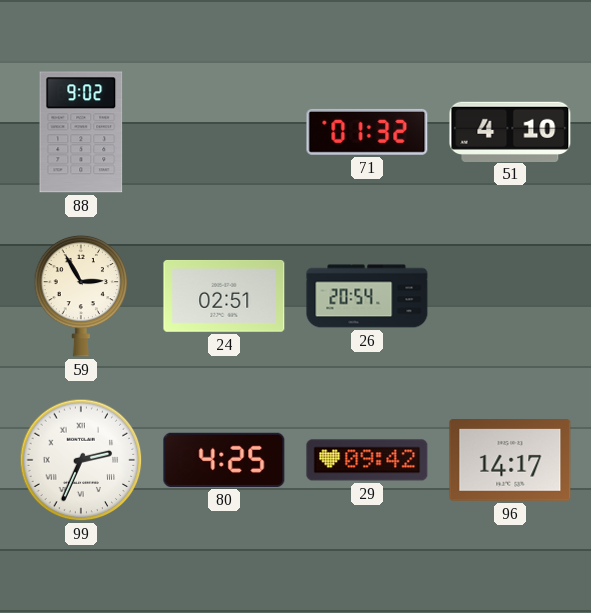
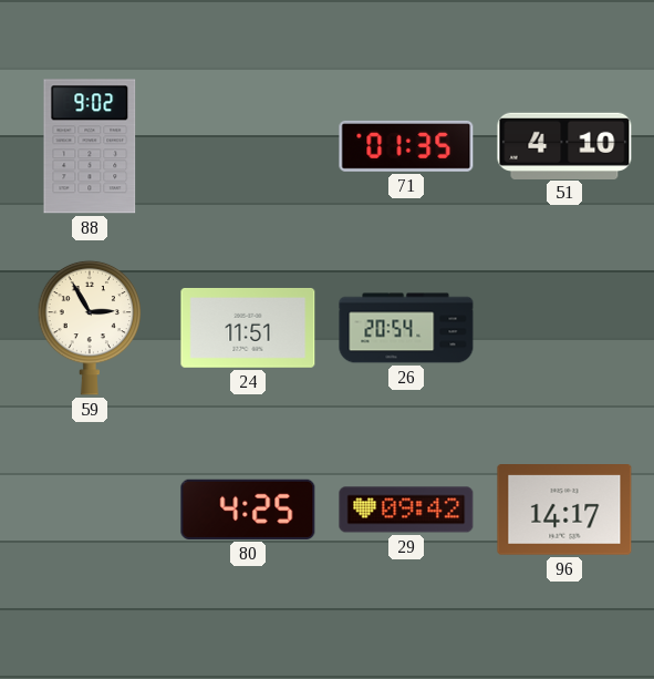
71: 01:32 -> 01:35
24: 02:51 -> 11:51
99: 2:34 -> none
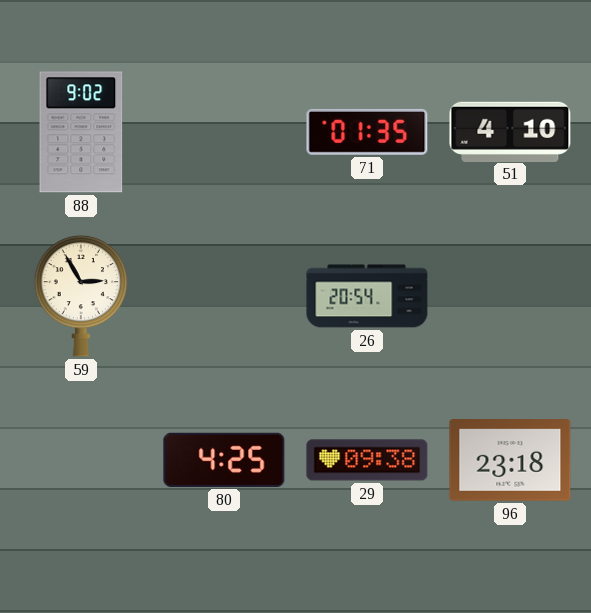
24: 11:51 -> none
29: 09:42 -> 09:38
96: 14:17 -> 23:18
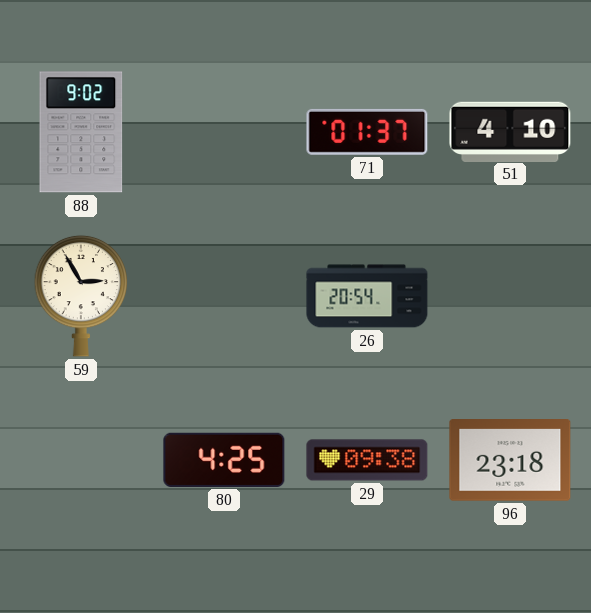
71: 01:35 -> 01:37
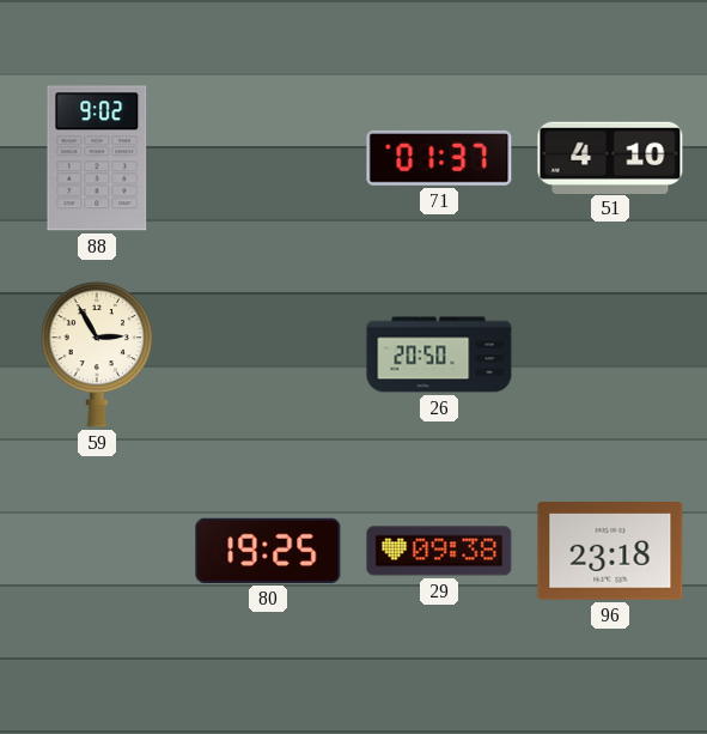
26: 20:54 -> 20:50
80: 4:25 -> 19:25
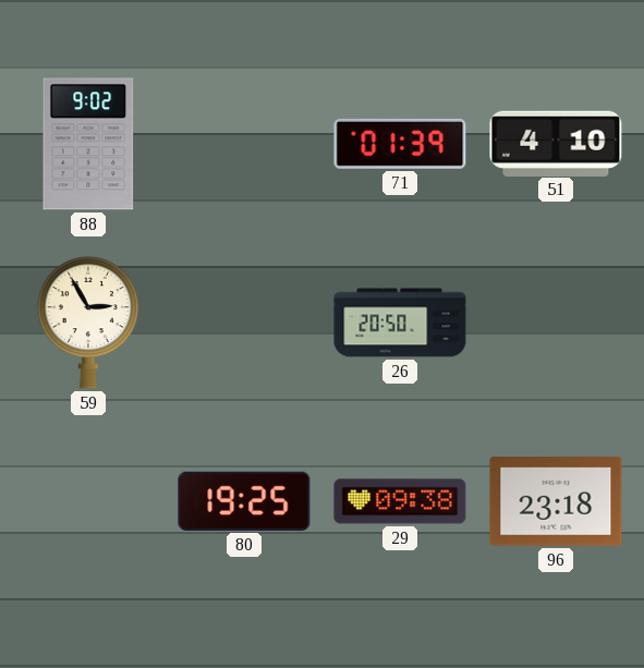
71: 01:37 -> 01:39
